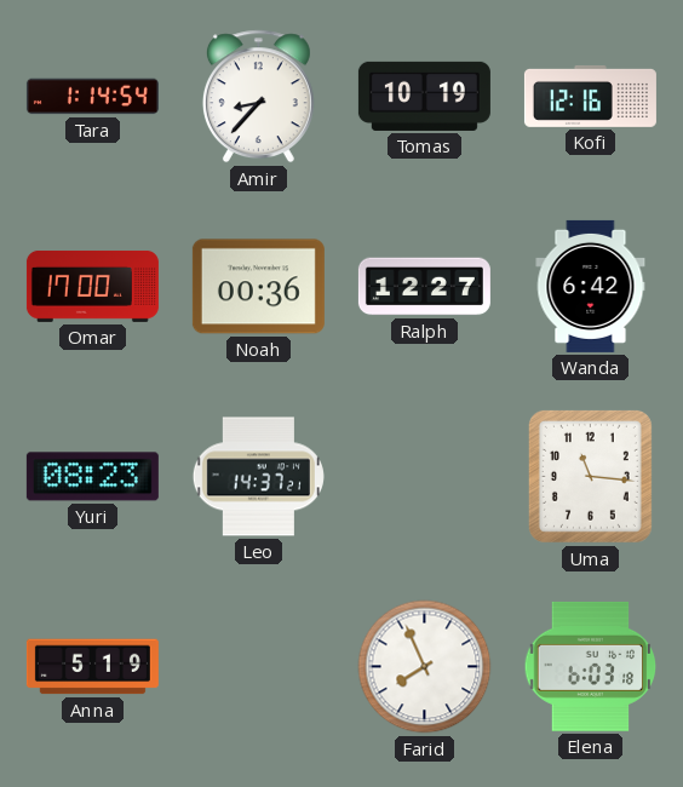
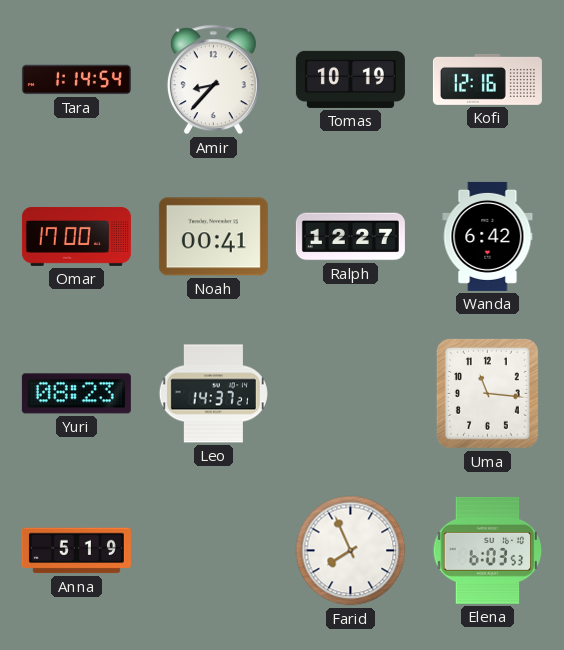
Noah: 00:36 -> 00:41
Elena: 6:03:18 -> 6:03:53
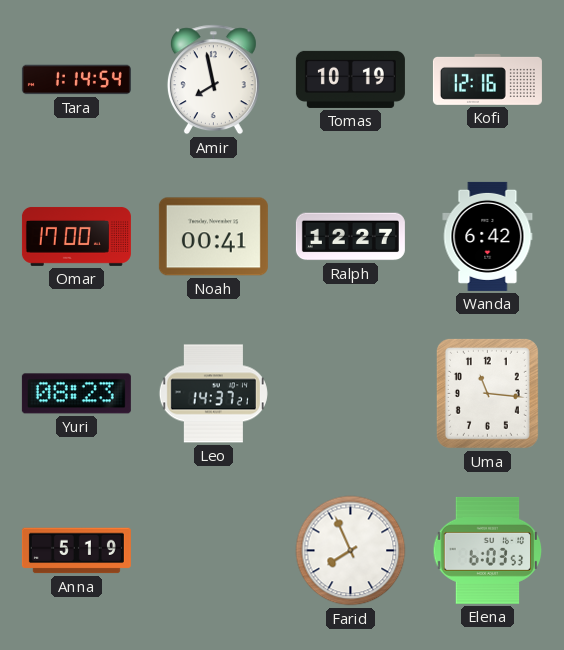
Amir: 8:37 -> 7:58
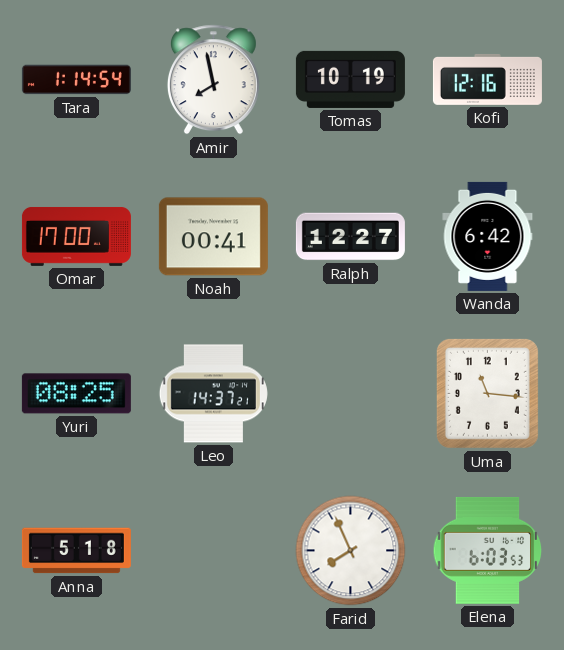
Yuri: 08:23 -> 08:25
Anna: 5:19 -> 5:18
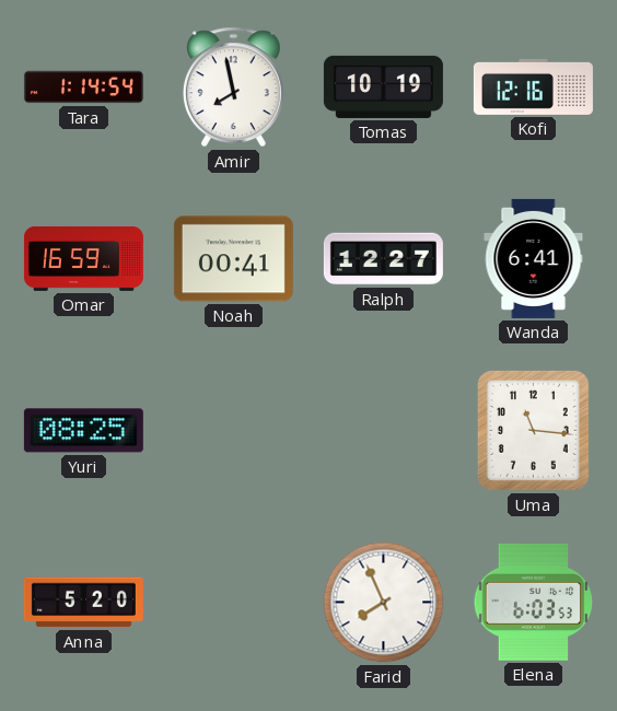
Omar: 17:00 -> 16:59
Wanda: 6:42 -> 6:41
Leo: 14:37 -> none
Anna: 5:18 -> 5:20
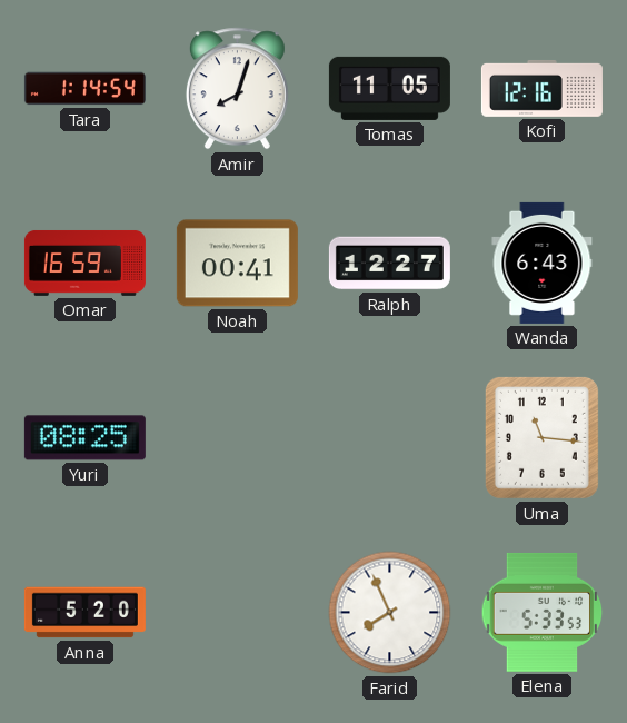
Amir: 7:58 -> 8:03
Tomas: 10:19 -> 11:05
Wanda: 6:41 -> 6:43
Elena: 6:03 -> 5:33
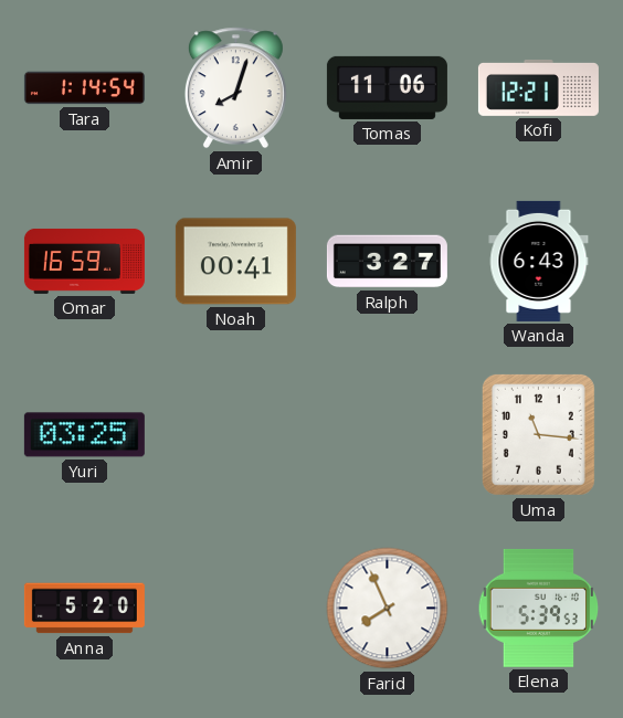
Tomas: 11:05 -> 11:06
Kofi: 12:16 -> 12:21
Ralph: 12:27 -> 3:27
Yuri: 08:25 -> 03:25
Elena: 5:33 -> 5:39
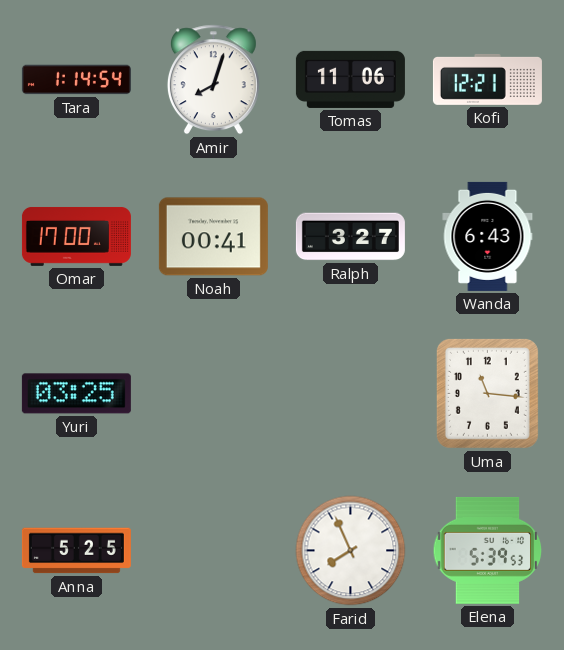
Omar: 16:59 -> 17:00
Anna: 5:20 -> 5:25
